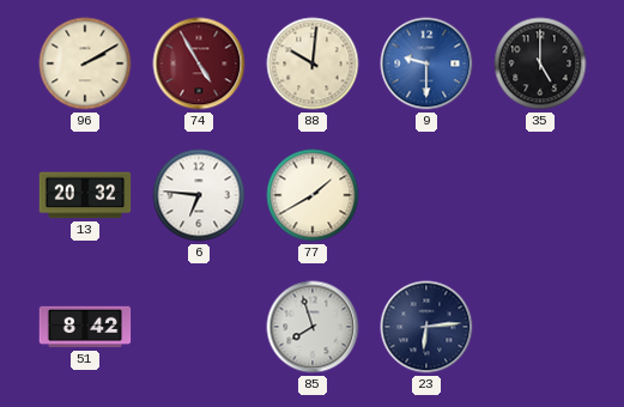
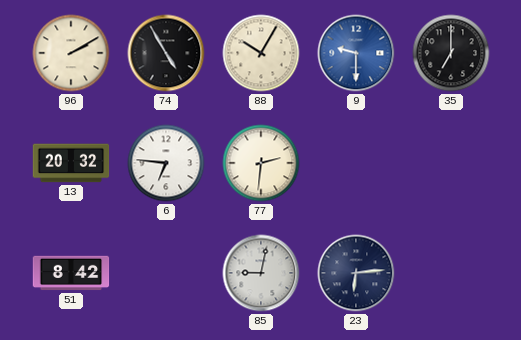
74 dial: burgundy -> black
88: 10:01 -> 10:05
35: 5:00 -> 7:00
77: 1:40 -> 2:31
85: 7:57 -> 9:02
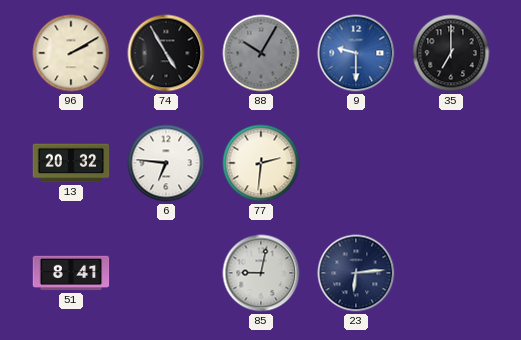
88 dial: cream -> grey
51: 8:42 -> 8:41
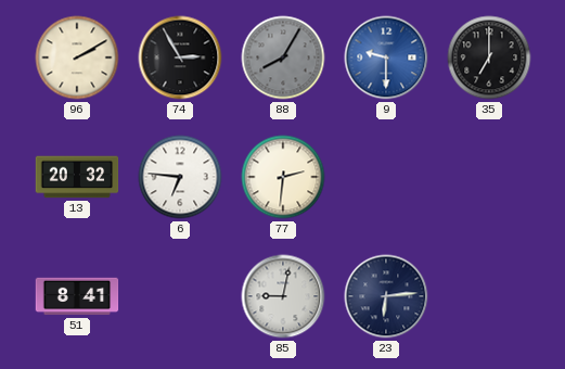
74: 4:55 -> 2:55
88: 10:05 -> 8:05
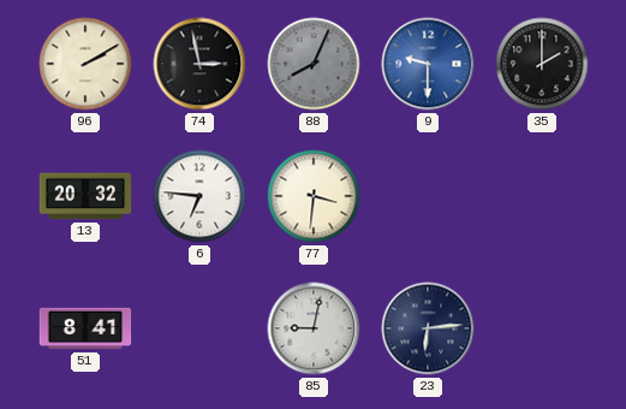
74: 2:55 -> 2:58
88: 8:05 -> 8:04
35: 7:00 -> 2:00
77: 2:31 -> 3:31
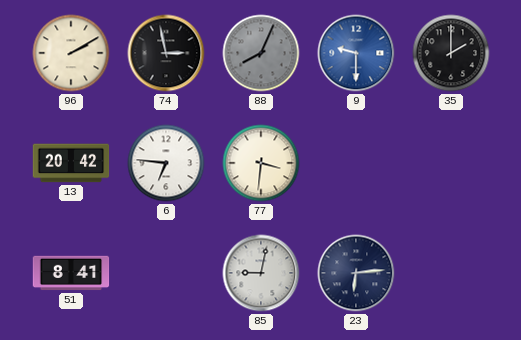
13: 20:32 -> 20:42
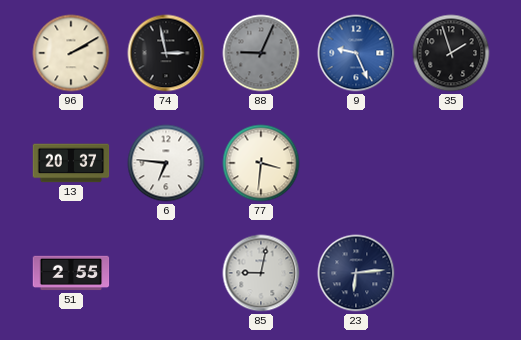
88: 8:04 -> 9:04
9: 9:30 -> 9:26
35: 2:00 -> 1:57
13: 20:42 -> 20:37
51: 8:41 -> 2:55
